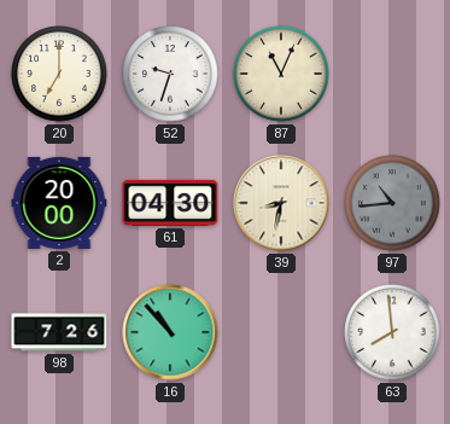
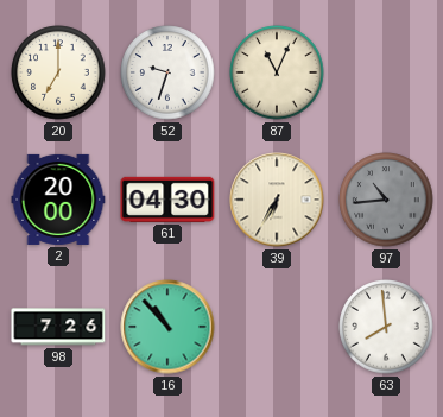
39: 8:32 -> 6:35
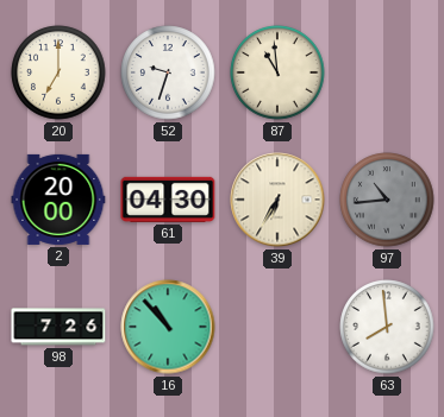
87: 11:04 -> 10:59
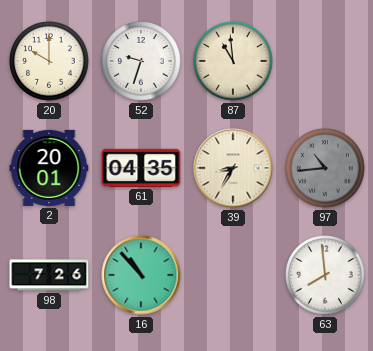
20: 7:00 -> 10:00
2: 20:00 -> 20:01
61: 04:30 -> 04:35
39: 6:35 -> 8:35
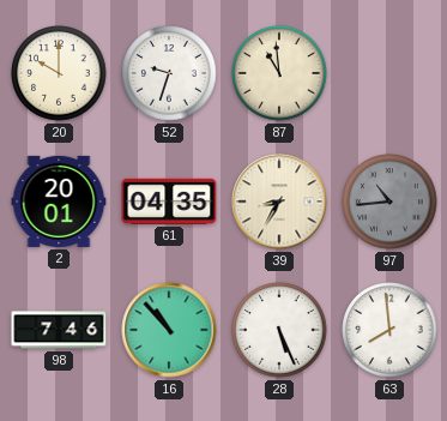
98: 7:26 -> 7:46
28: none -> 5:26
